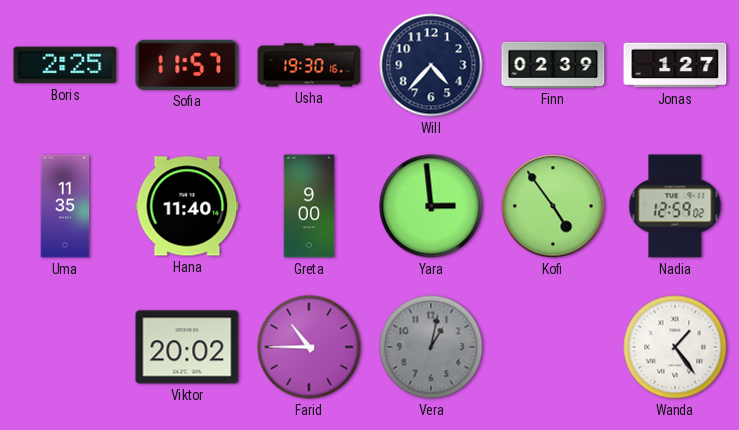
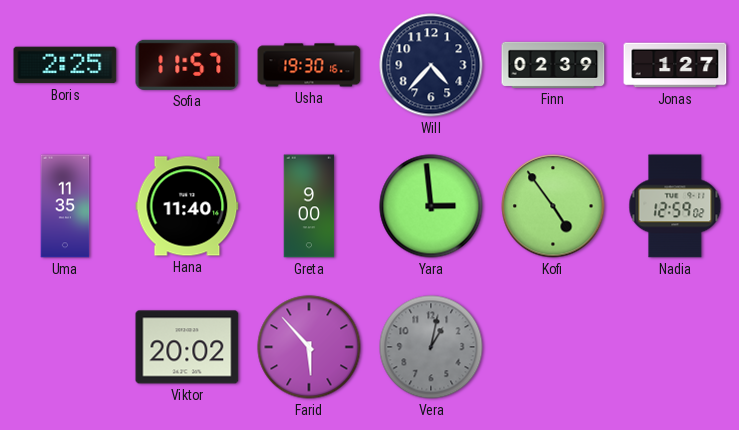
Farid: 10:45 -> 5:53
Wanda: 1:24 -> none
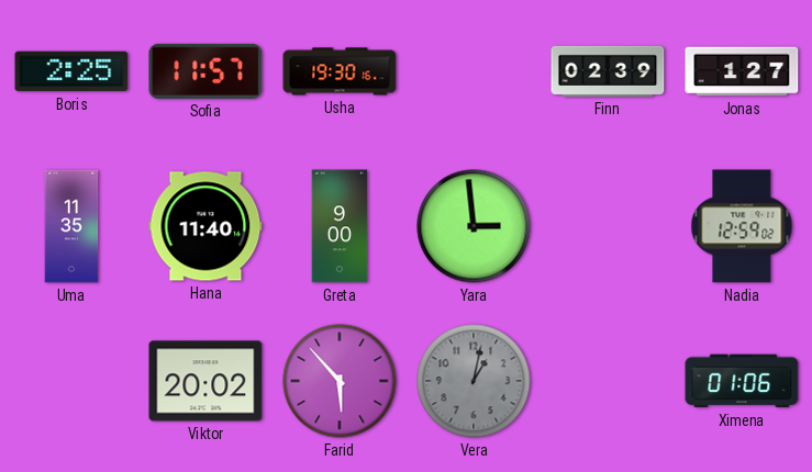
Will: 4:37 -> none
Kofi: 4:54 -> none
Ximena: none -> 01:06
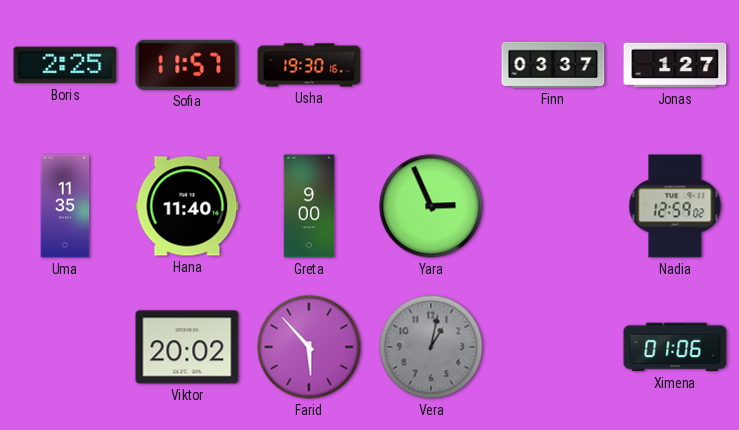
Finn: 02:39 -> 03:37
Yara: 2:59 -> 2:56
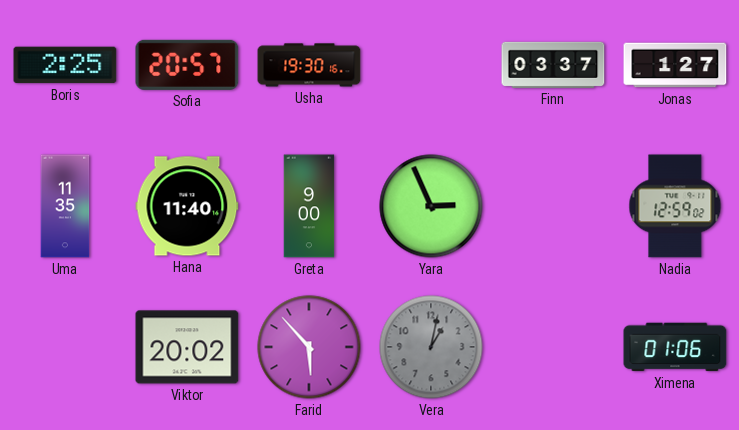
Sofia: 11:57 -> 20:57
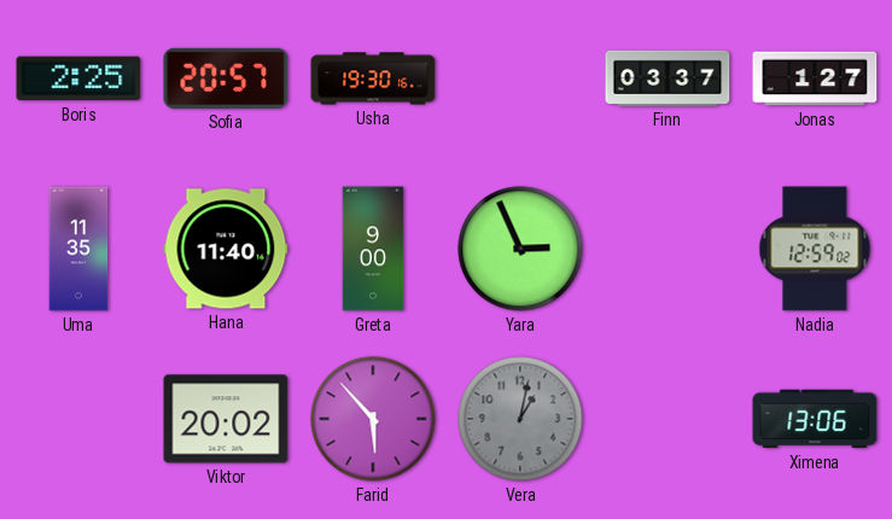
Ximena: 01:06 -> 13:06
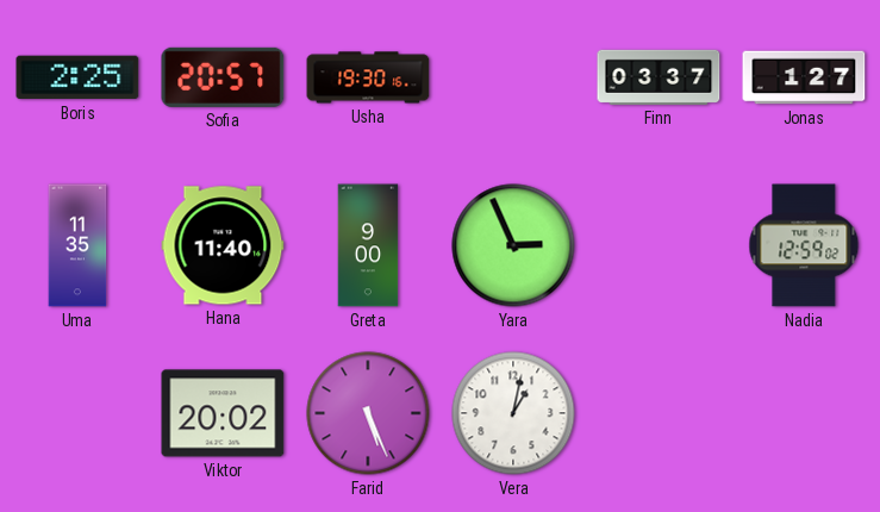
Farid: 5:53 -> 5:26
Vera dial: grey -> white
Ximena: 13:06 -> none
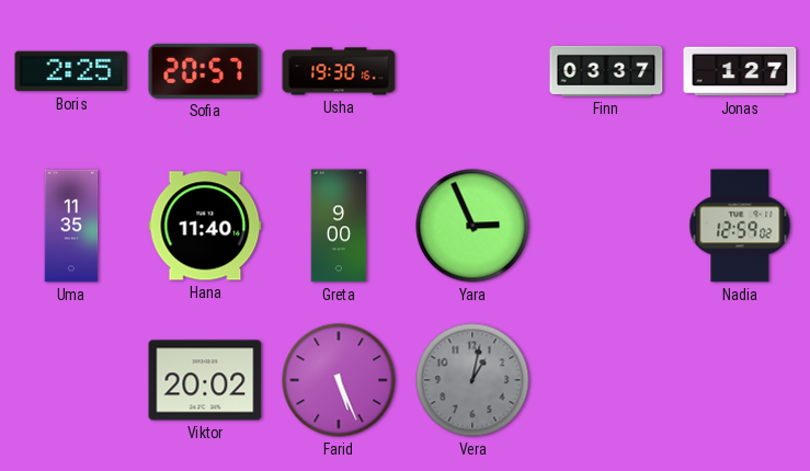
Vera dial: white -> grey
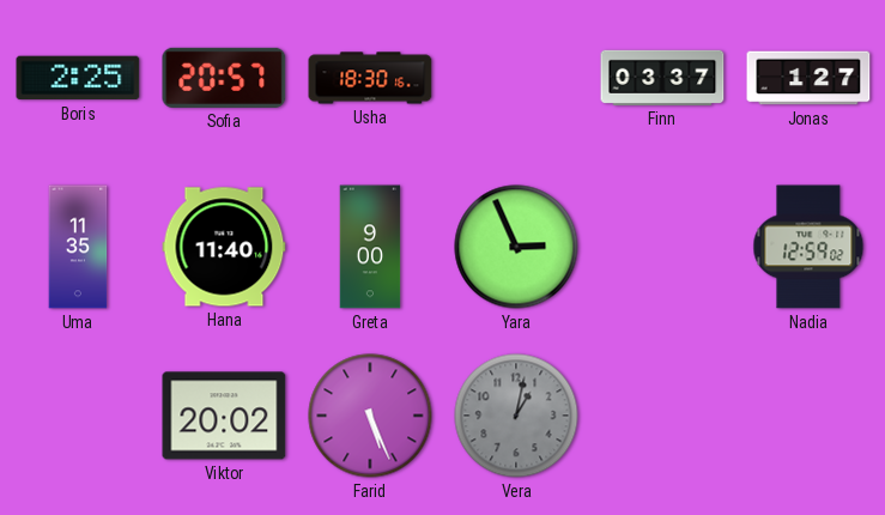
Usha: 19:30 -> 18:30
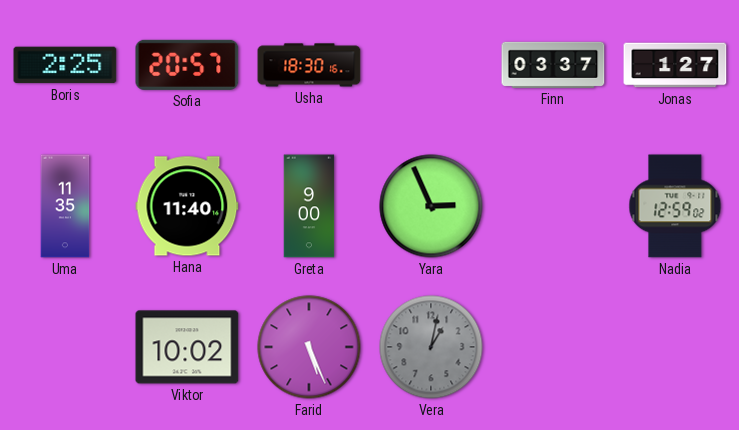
Viktor: 20:02 -> 10:02
